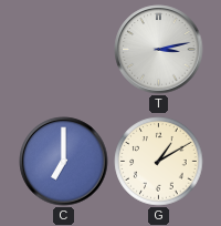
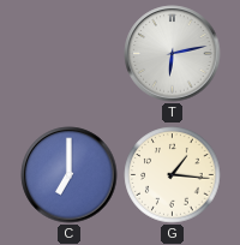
T: 3:13 -> 6:13
G: 1:10 -> 1:16
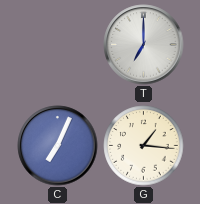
T: 6:13 -> 7:00
C: 7:00 -> 7:04
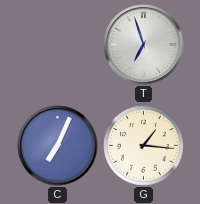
T: 7:00 -> 6:57
